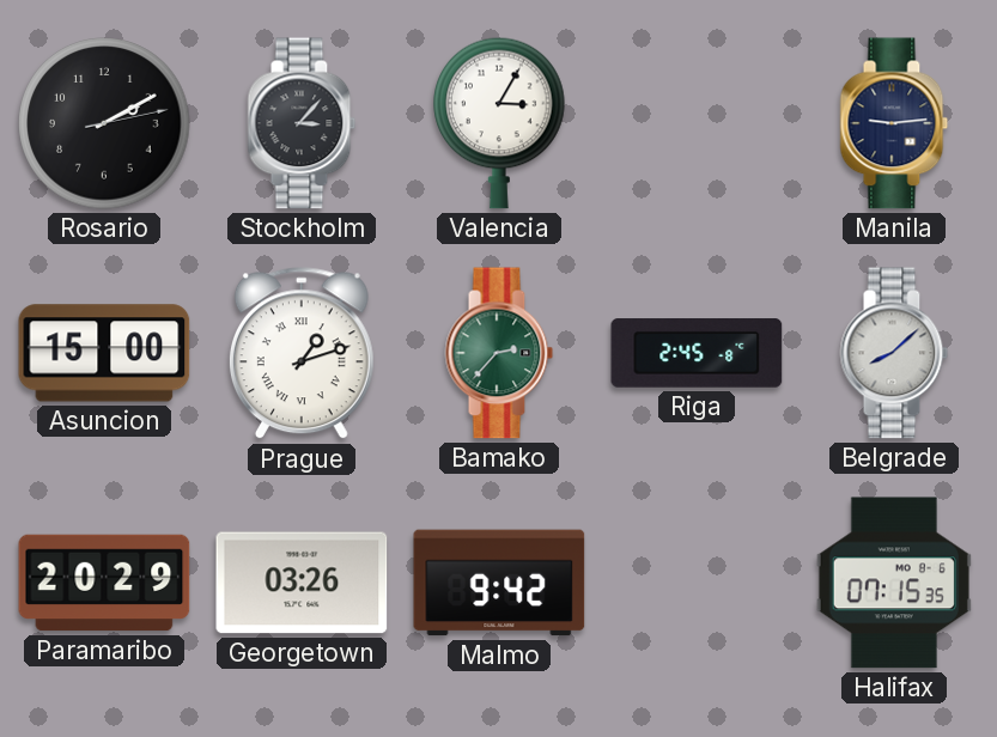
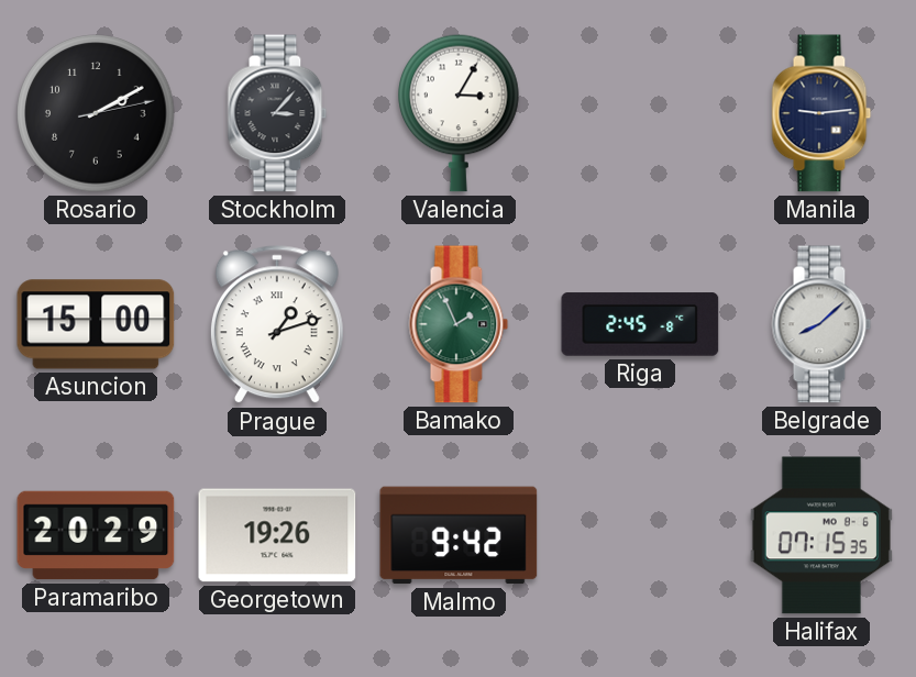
Bamako: 2:37 -> 1:56
Georgetown: 03:26 -> 19:26
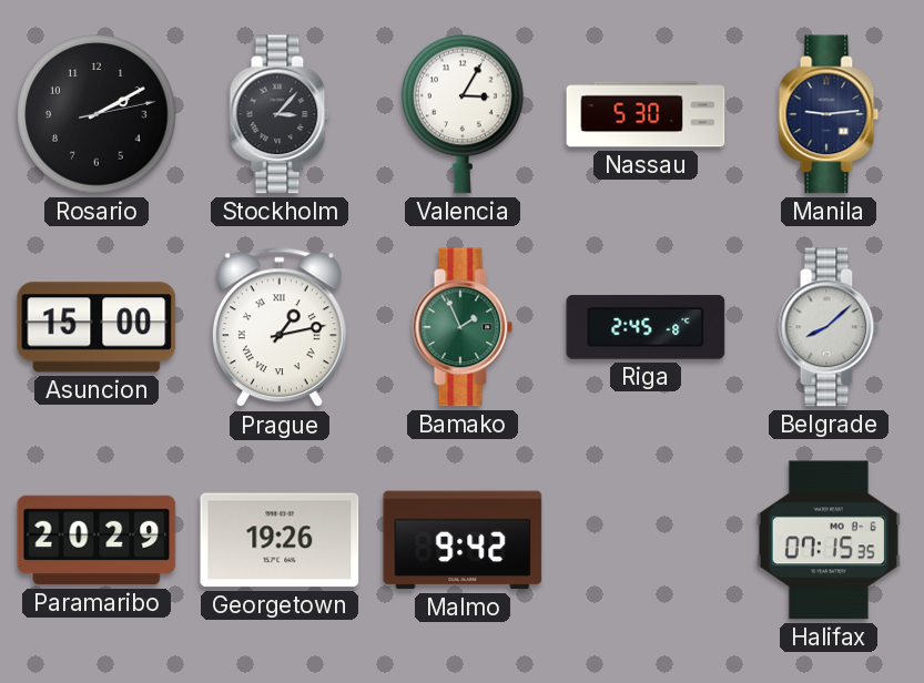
Nassau: none -> 5:30
Prague: 1:12 -> 1:13
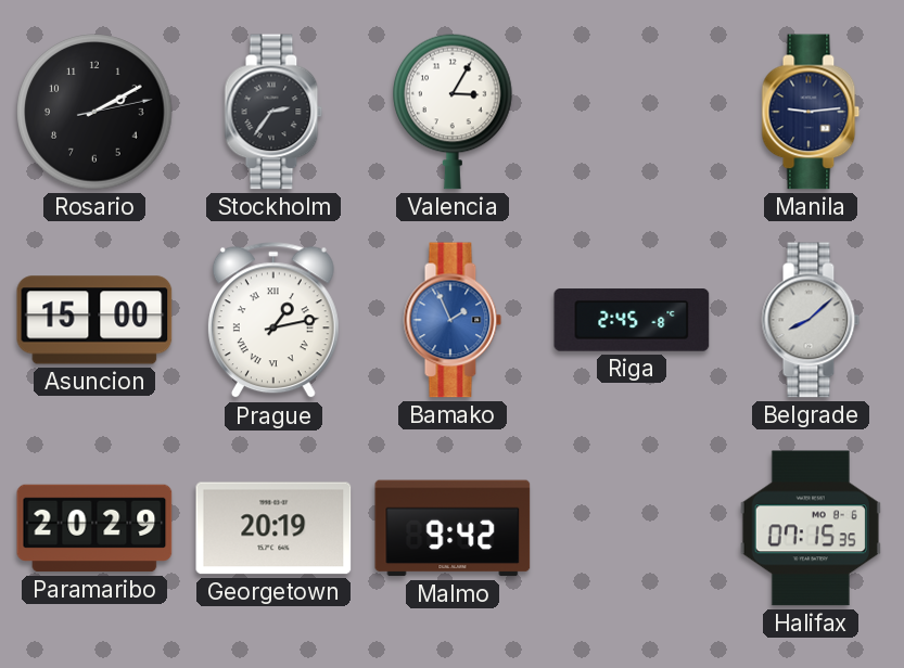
Stockholm: 3:07 -> 2:36
Nassau: 5:30 -> none
Bamako dial: green -> blue
Georgetown: 19:26 -> 20:19
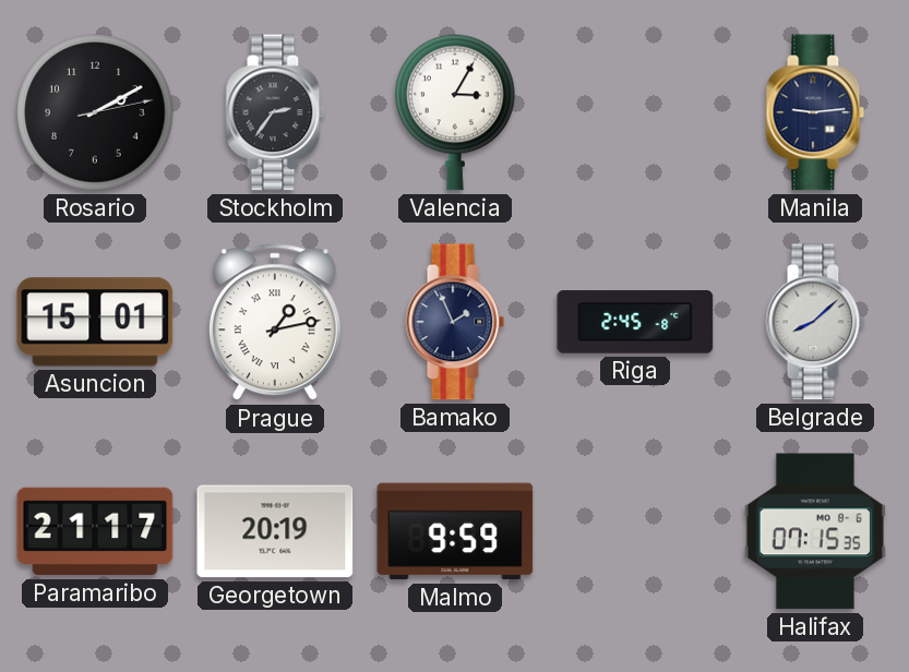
Asuncion: 15:00 -> 15:01
Bamako dial: blue -> navy
Paramaribo: 20:29 -> 21:17
Malmo: 9:42 -> 9:59
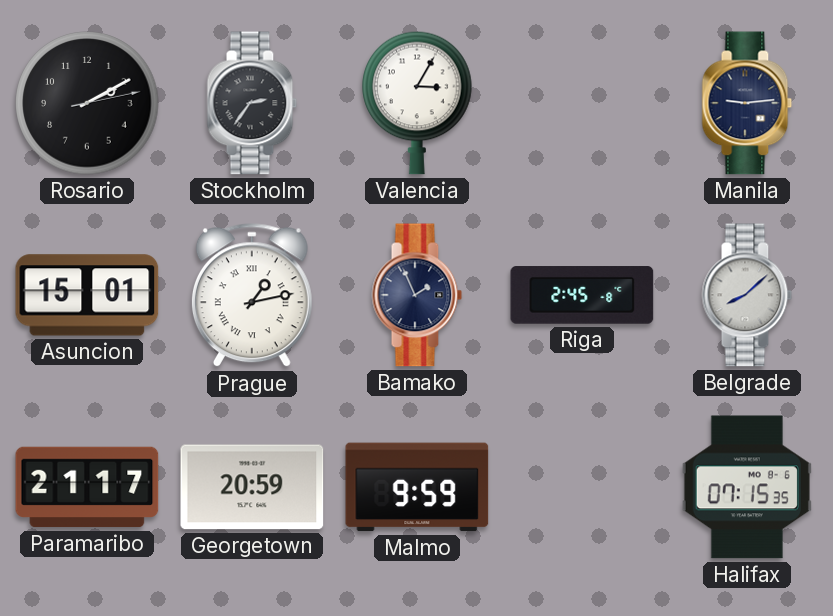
Georgetown: 20:19 -> 20:59
